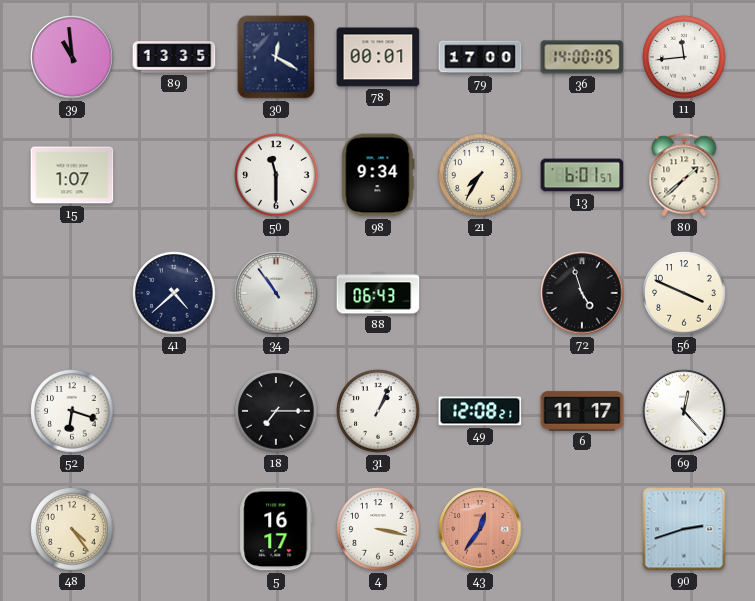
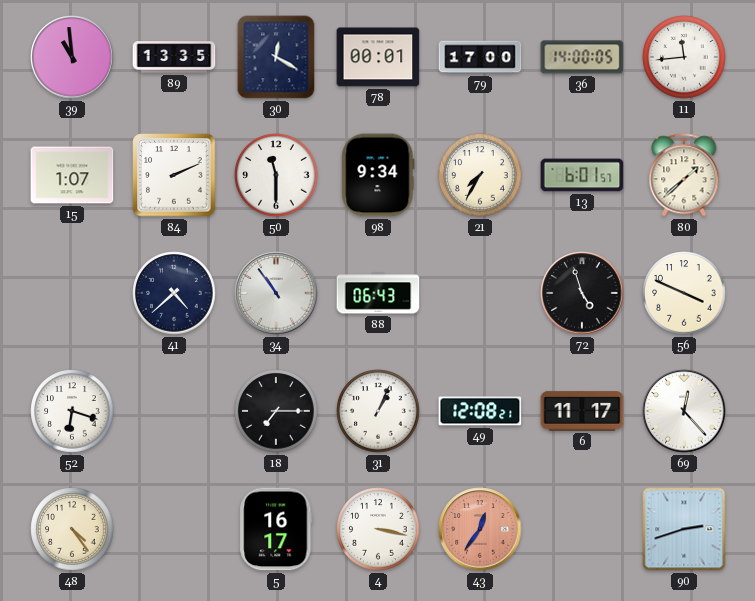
84: none -> 2:11
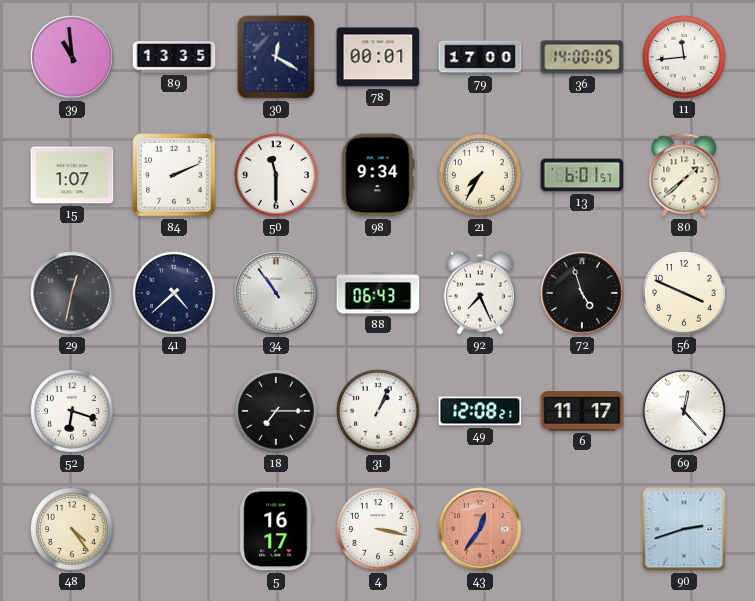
29: none -> 12:32
92: none -> 7:26
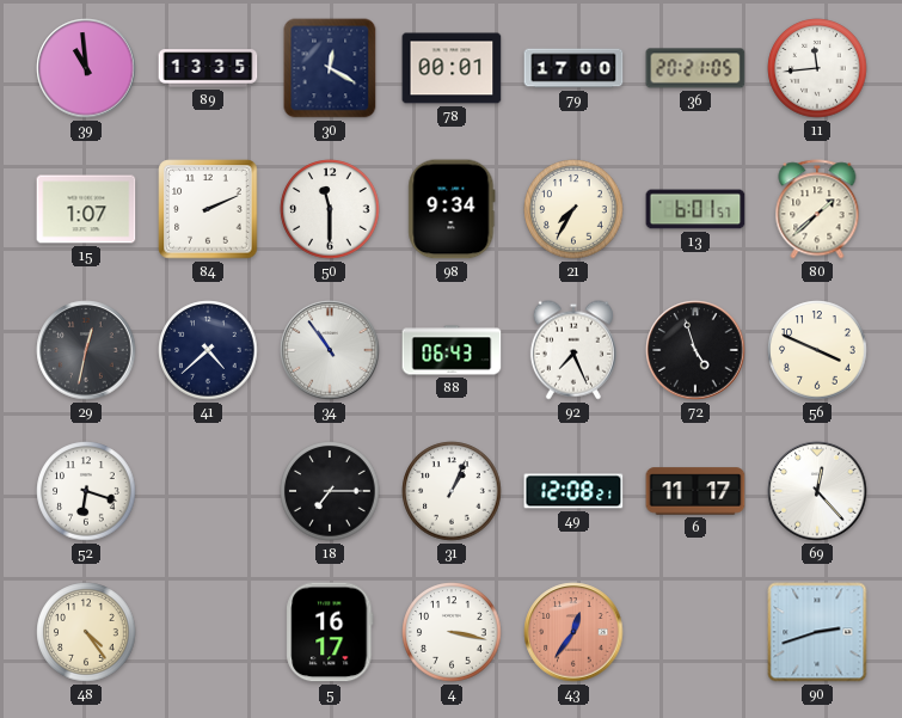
36: 14:00 -> 20:21
